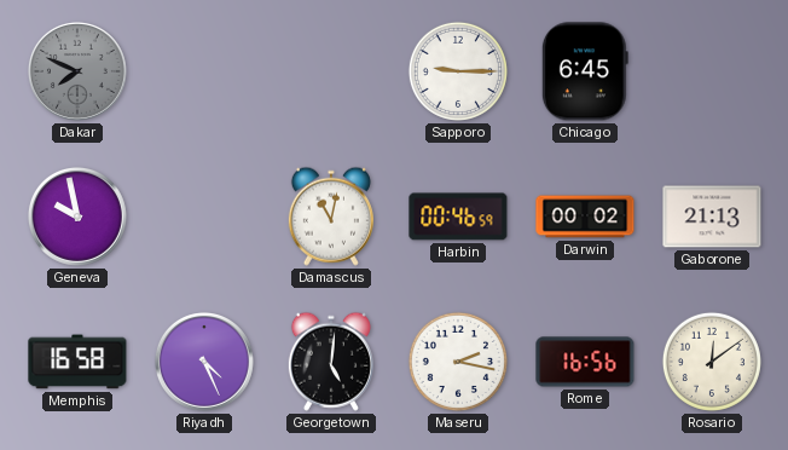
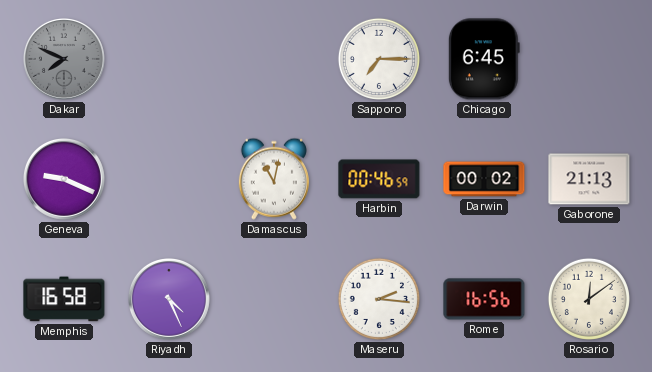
Sapporo: 9:15 -> 7:15
Geneva: 9:58 -> 9:19
Georgetown: 5:01 -> none
Maseru: 2:17 -> 2:16
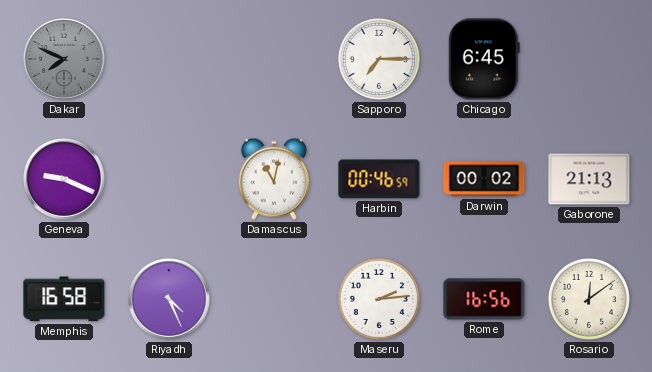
Maseru: 2:16 -> 2:14
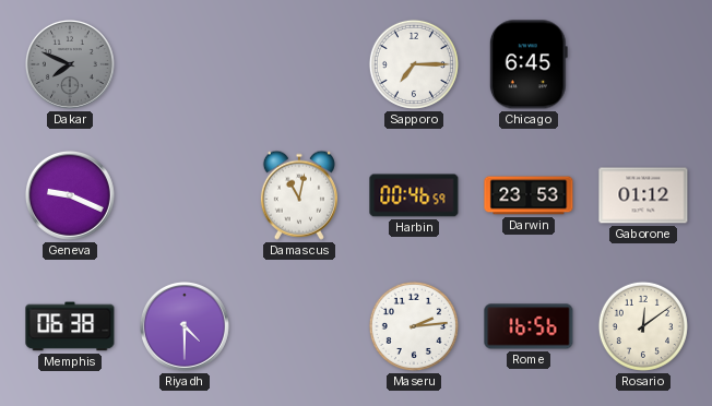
Darwin: 00:02 -> 23:53
Gaborone: 21:13 -> 01:12
Memphis: 16:58 -> 06:38
Riyadh: 4:26 -> 4:30
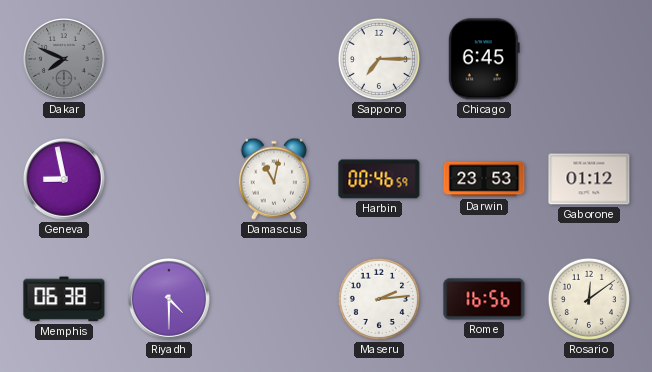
Geneva: 9:19 -> 8:58
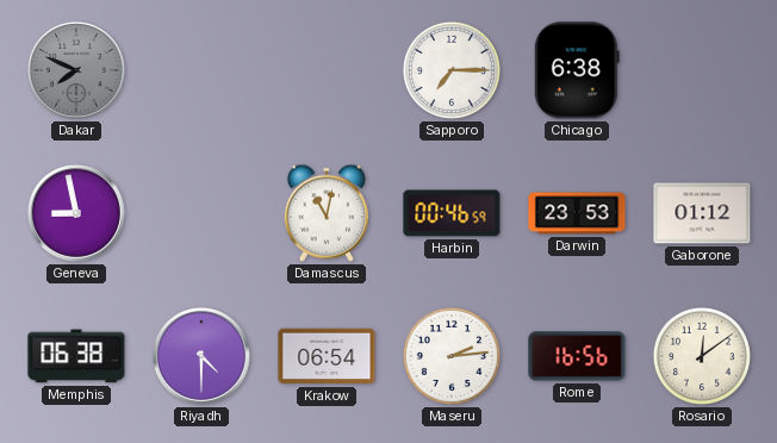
Chicago: 6:45 -> 6:38
Krakow: none -> 06:54
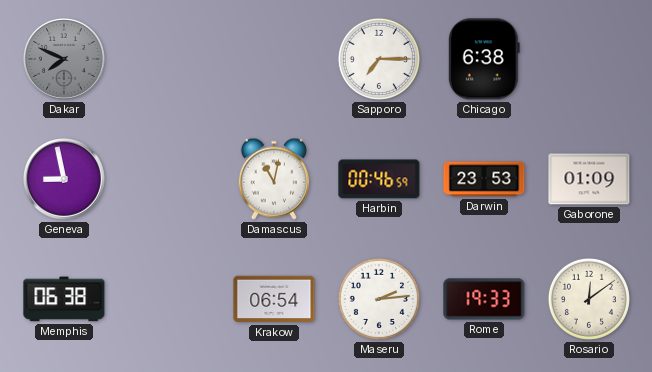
Gaborone: 01:12 -> 01:09
Riyadh: 4:30 -> none
Rome: 16:56 -> 19:33
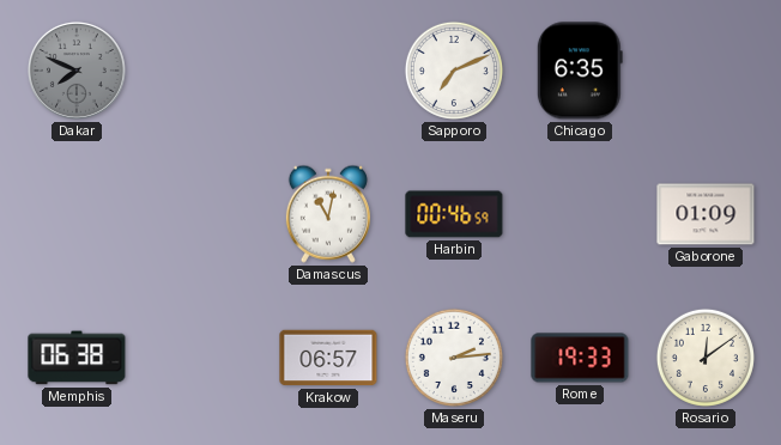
Sapporo: 7:15 -> 7:11
Chicago: 6:38 -> 6:35
Geneva: 8:58 -> none
Darwin: 23:53 -> none
Krakow: 06:54 -> 06:57
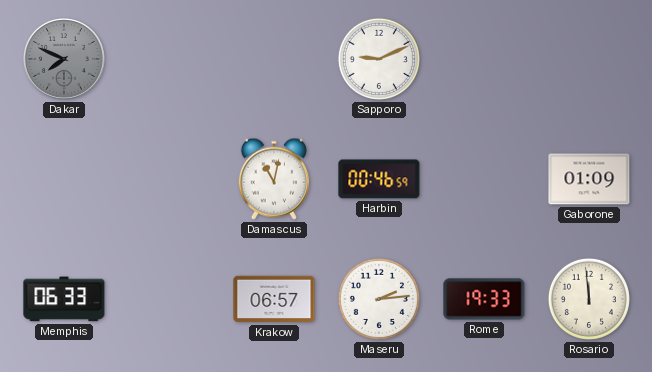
Sapporo: 7:11 -> 9:11
Chicago: 6:35 -> none
Memphis: 06:38 -> 06:33
Rosario: 12:09 -> 11:59
